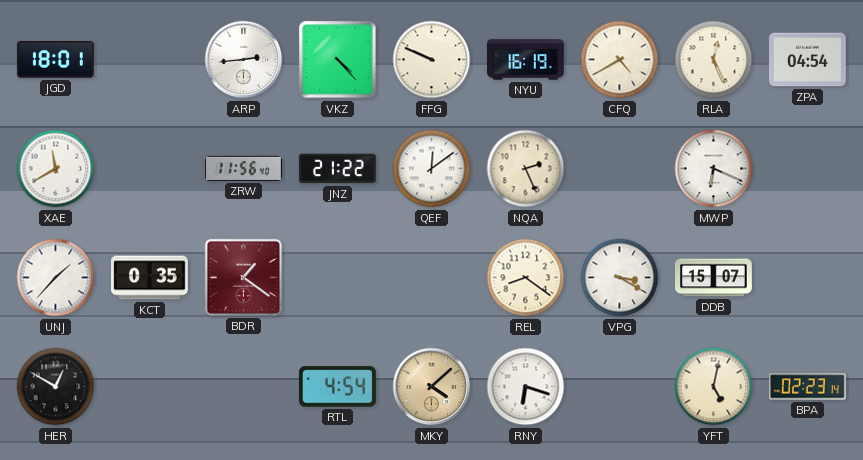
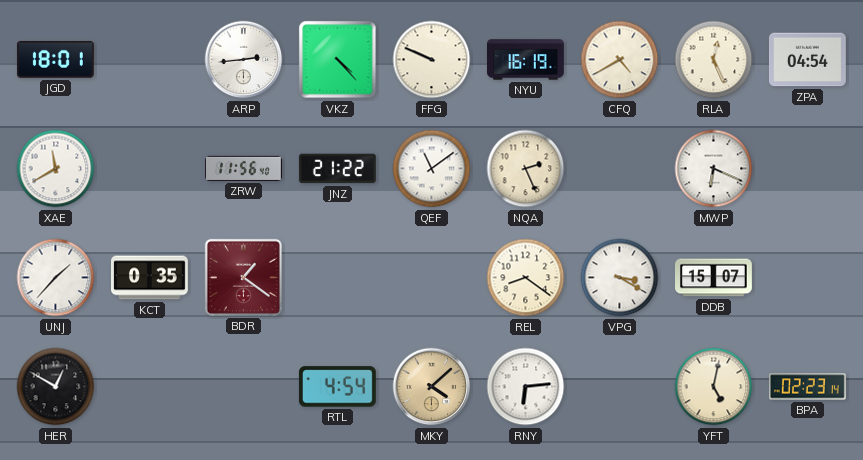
QEF: 12:09 -> 11:09
RNY: 6:18 -> 6:14
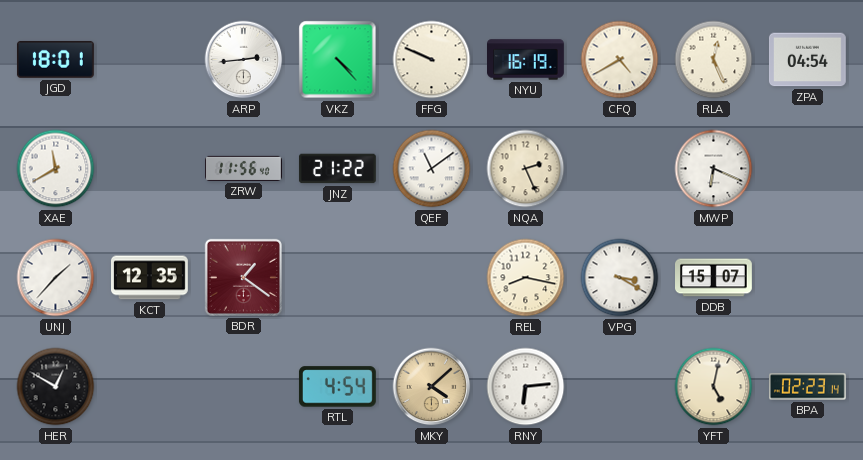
KCT: 0:35 -> 12:35
REL: 8:21 -> 8:17
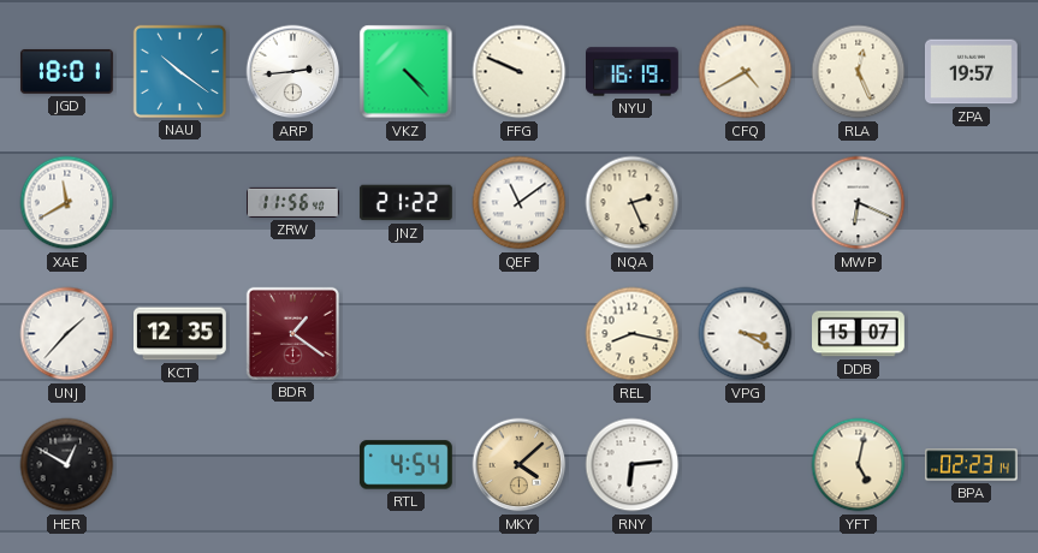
NAU: none -> 10:21
ZPA: 04:54 -> 19:57
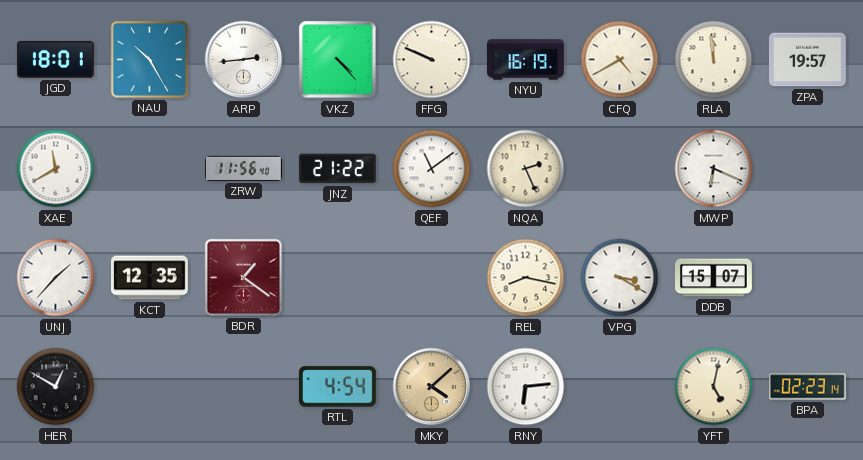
NAU: 10:21 -> 10:25
RLA: 12:26 -> 11:59
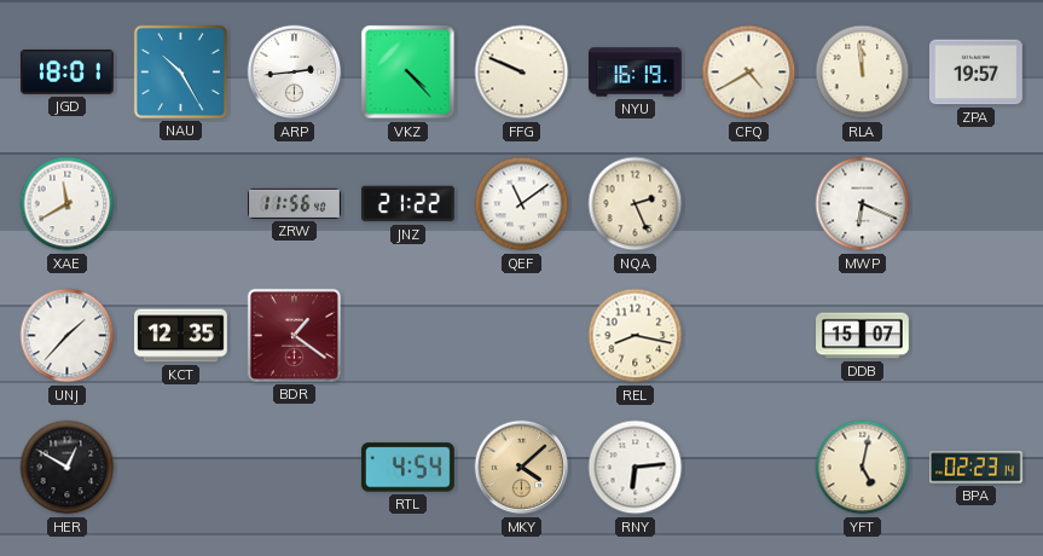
VPG: 3:20 -> none
